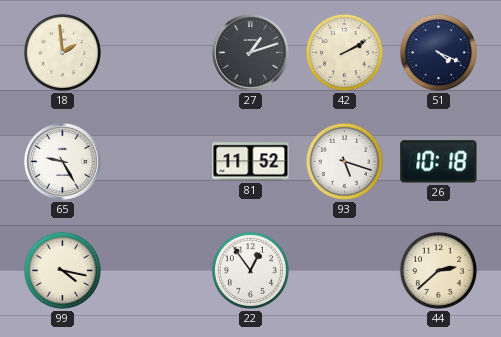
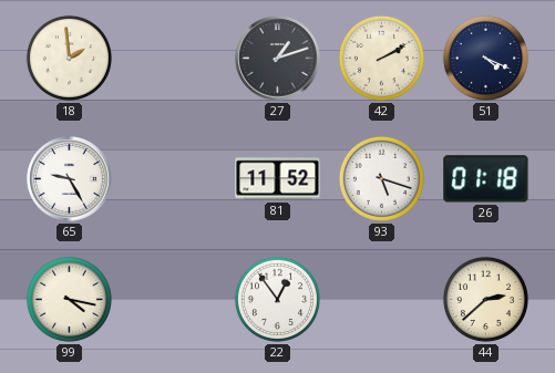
26: 10:18 -> 01:18
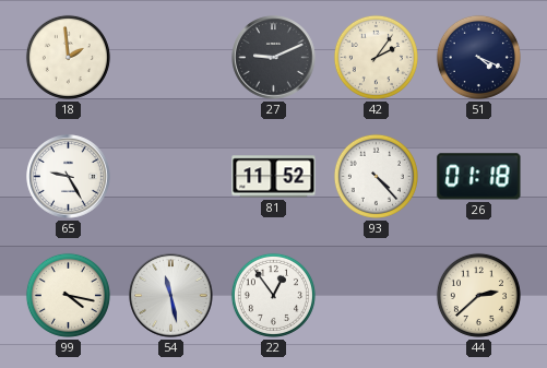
27: 1:12 -> 9:11
42: 2:10 -> 2:06
93: 5:18 -> 4:23
54: none -> 11:28
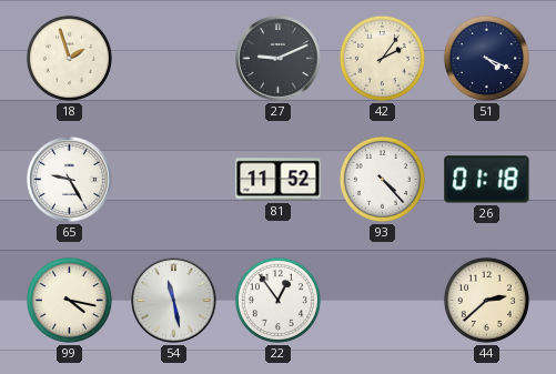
18: 1:59 -> 1:57
